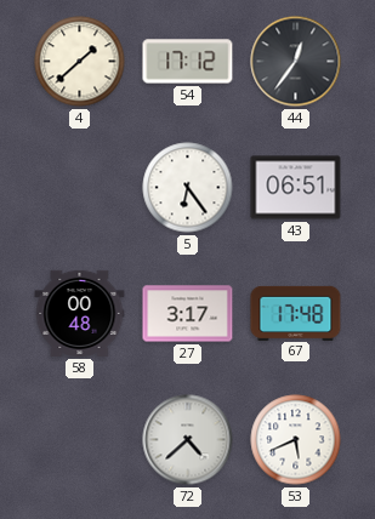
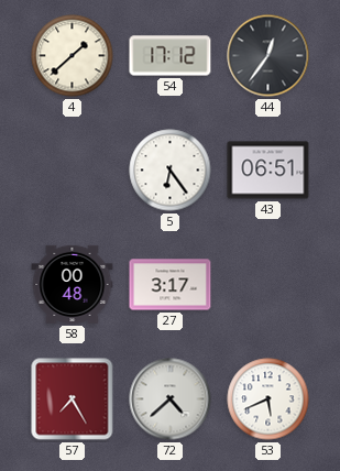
67: 17:48 -> none
57: none -> 7:25
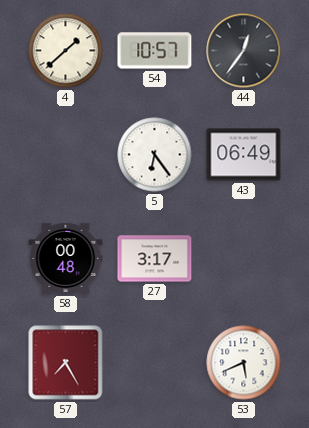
54: 17:12 -> 10:57
43: 06:51 -> 06:49
72: 4:38 -> none
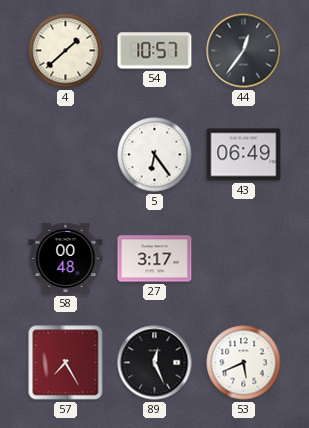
89: none -> 12:26
